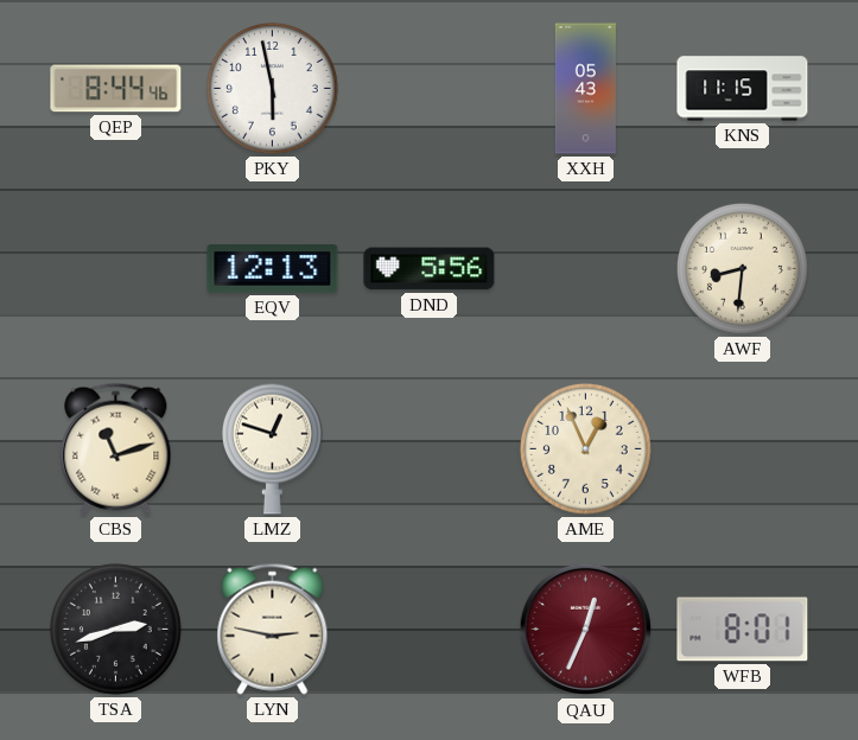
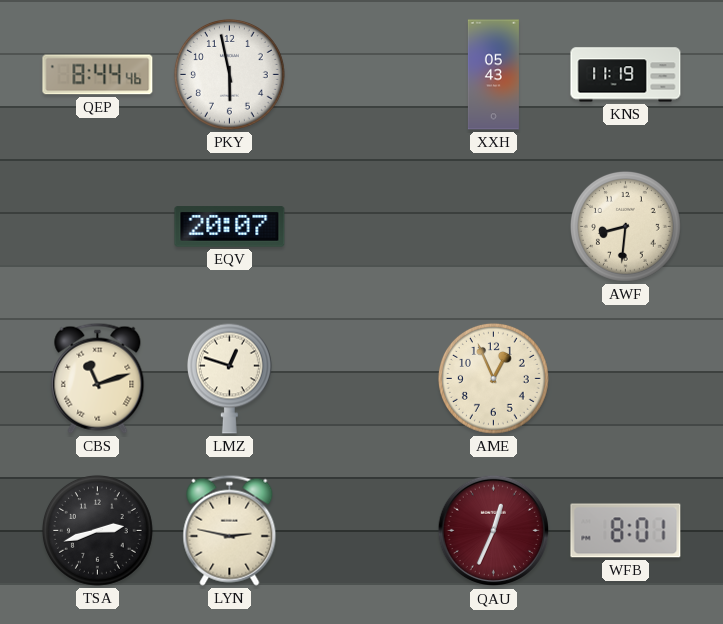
KNS: 11:15 -> 11:19
EQV: 12:13 -> 20:07
DND: 5:56 -> none
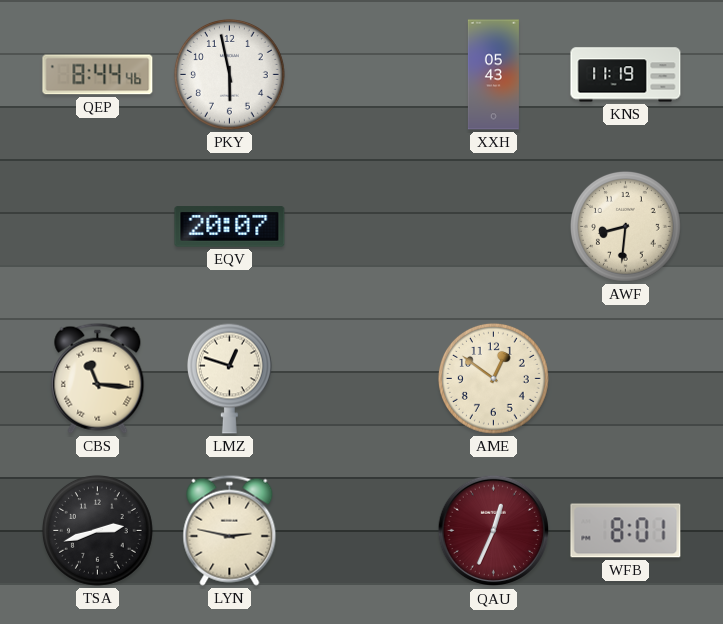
CBS: 11:12 -> 11:16
AME: 12:56 -> 12:51
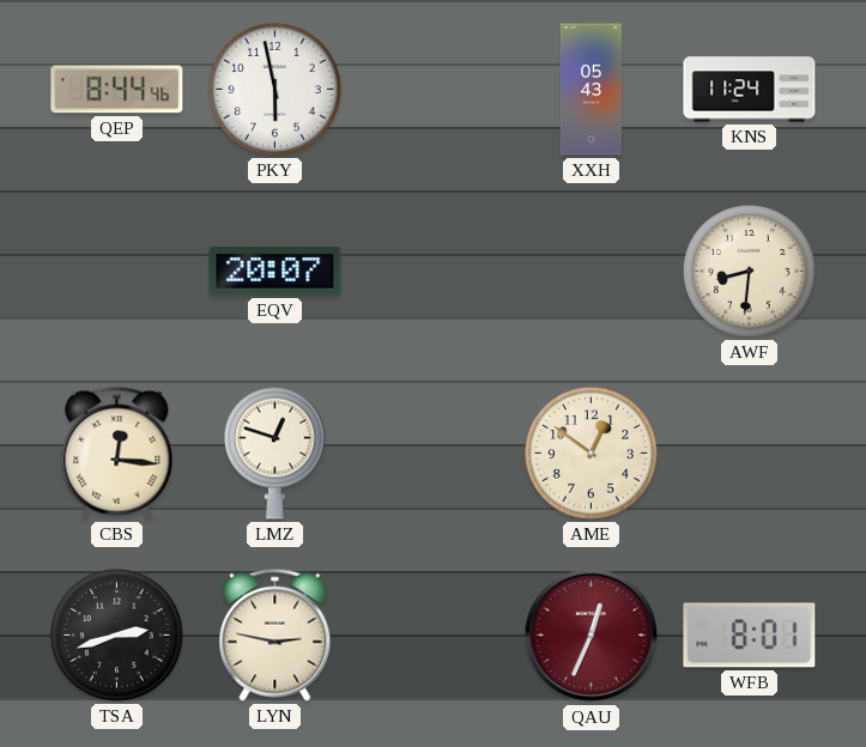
KNS: 11:19 -> 11:24
CBS: 11:16 -> 12:16
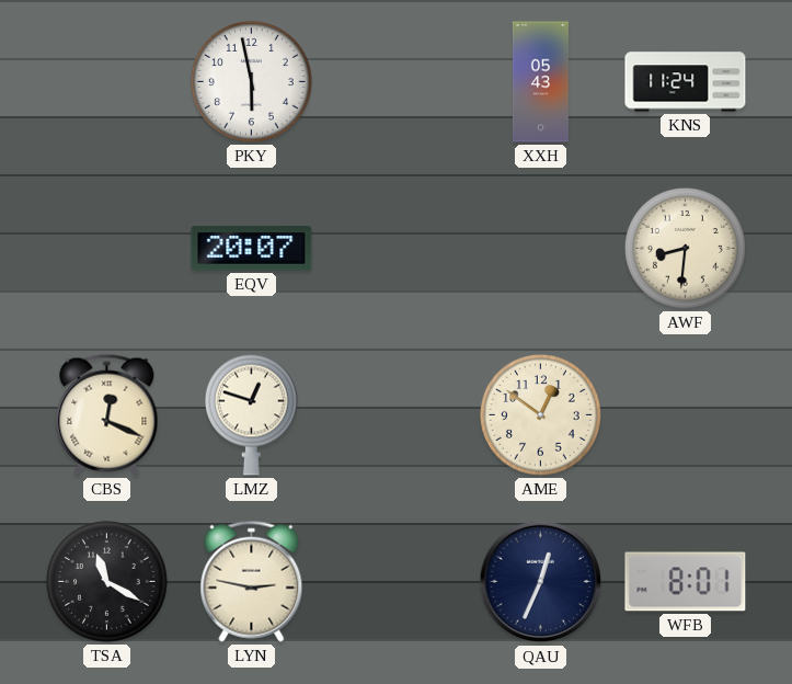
QEP: 8:44 -> none
CBS: 12:16 -> 12:19
TSA: 2:42 -> 11:20
QAU dial: burgundy -> navy
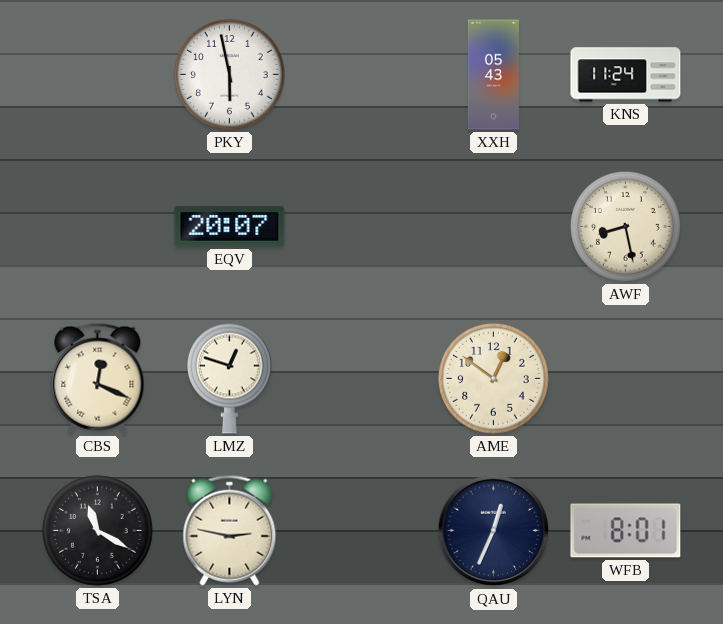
AWF: 8:31 -> 8:28
